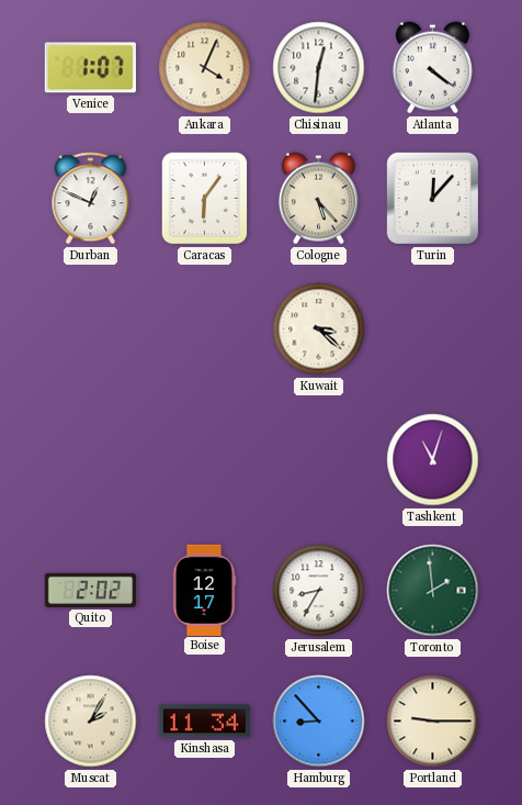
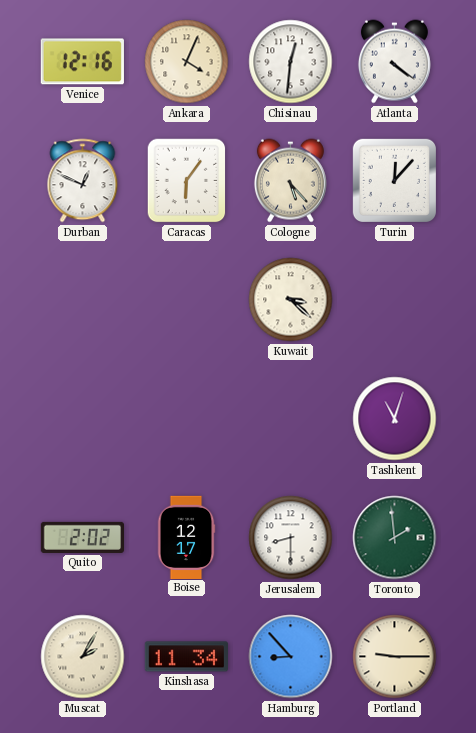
Venice: 1:07 -> 12:16
Jerusalem: 8:35 -> 8:30
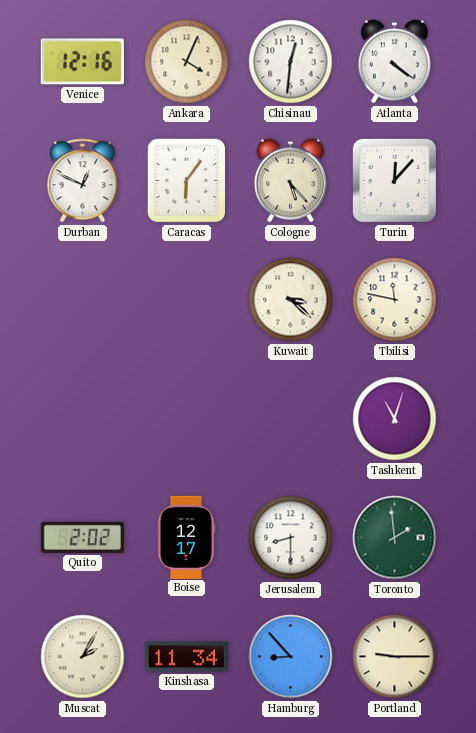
Tbilisi: none -> 11:47
